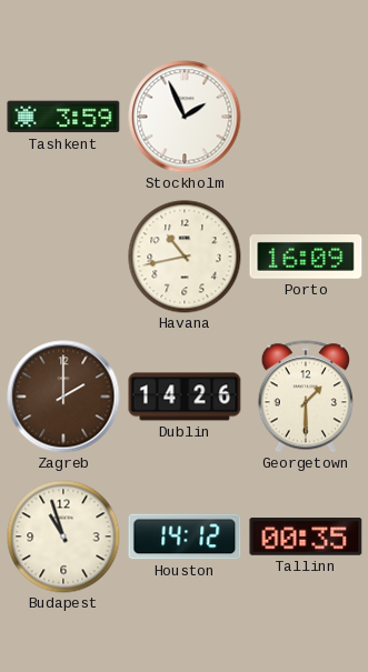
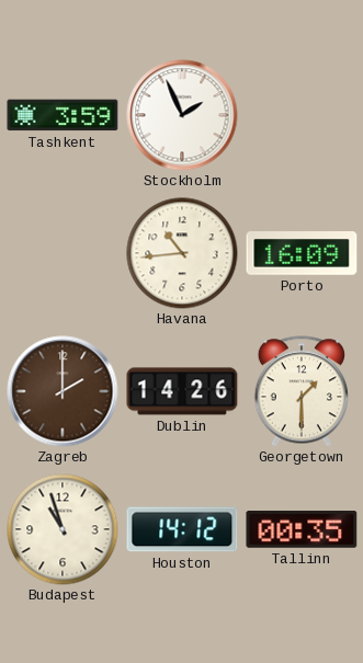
Havana: 10:43 -> 10:44
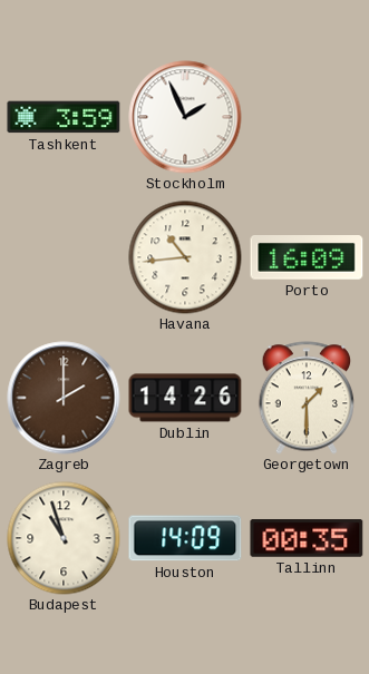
Houston: 14:12 -> 14:09
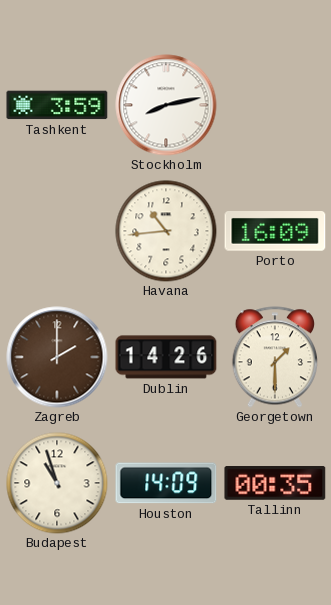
Stockholm: 1:56 -> 8:13
